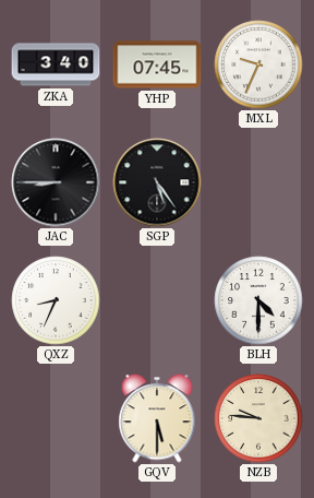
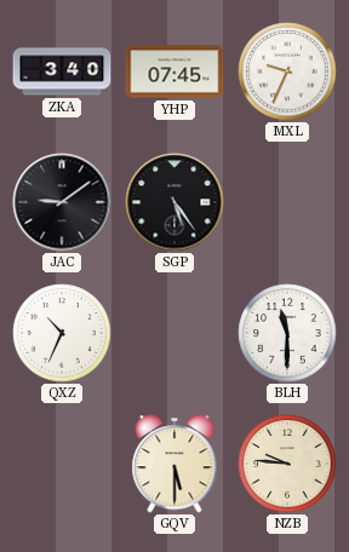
JAC: 8:45 -> 9:09
QXZ: 8:34 -> 10:34
BLH: 4:30 -> 11:30
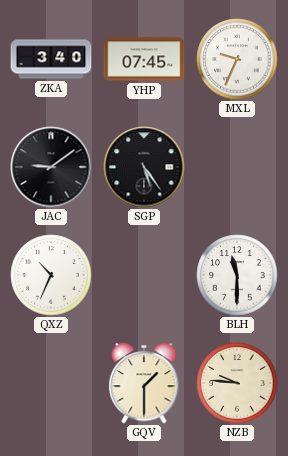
GQV: 5:30 -> 1:30
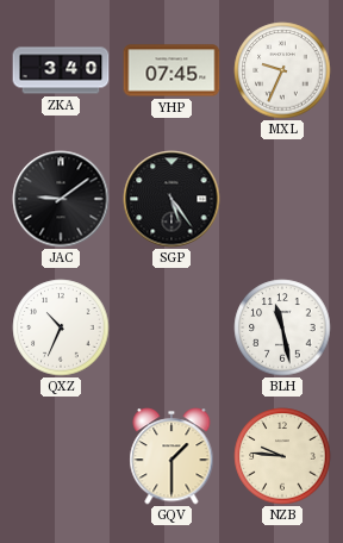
BLH: 11:30 -> 11:28
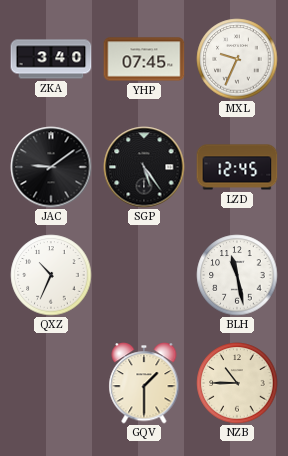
LZD: none -> 12:45
NZB: 9:46 -> 10:45
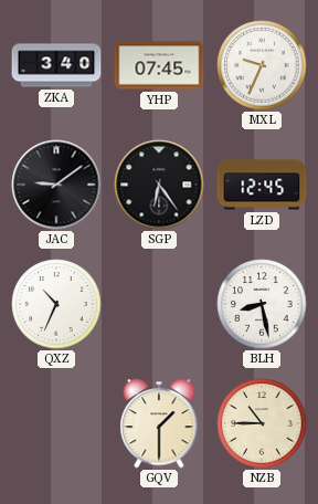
SGP: 5:24 -> 6:24
BLH: 11:28 -> 8:28
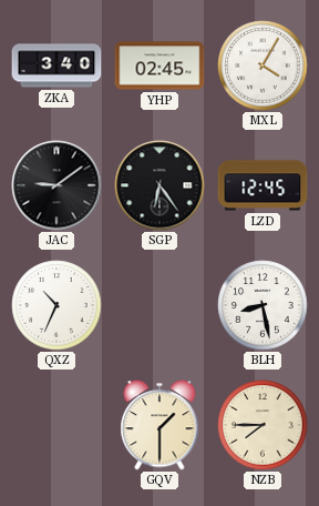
YHP: 07:45 -> 02:45
MXL: 9:34 -> 4:05
NZB: 10:45 -> 7:45
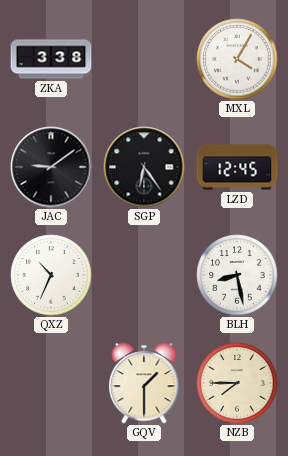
ZKA: 3:40 -> 3:38
YHP: 02:45 -> none
